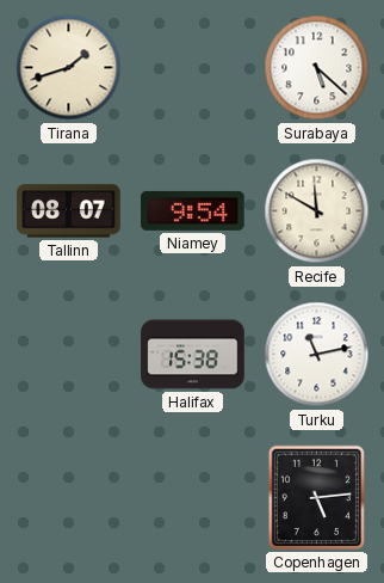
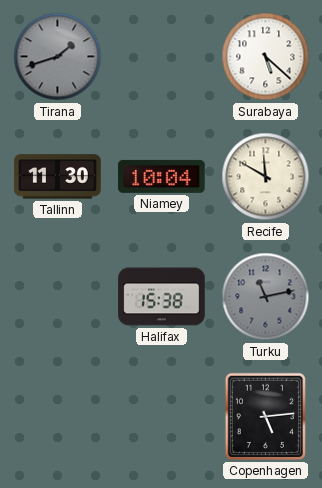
Tirana dial: cream -> grey
Tallinn: 08:07 -> 11:30
Niamey: 9:54 -> 10:04
Turku dial: white -> grey
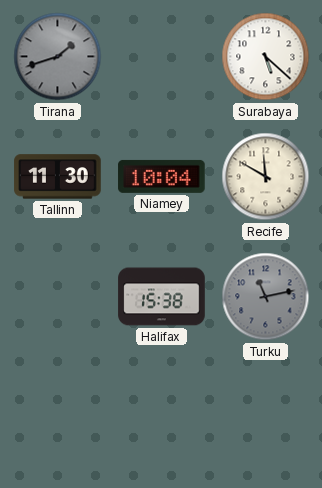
Copenhagen: 5:14 -> none
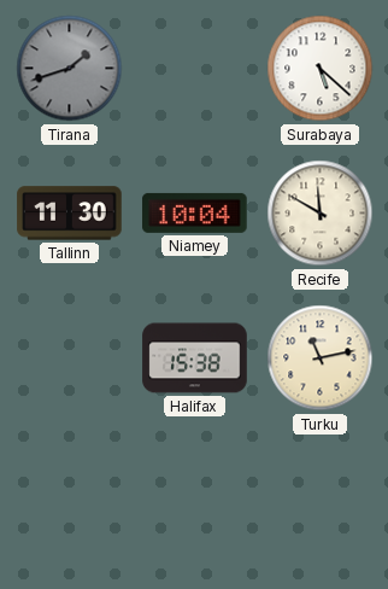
Turku dial: grey -> cream
